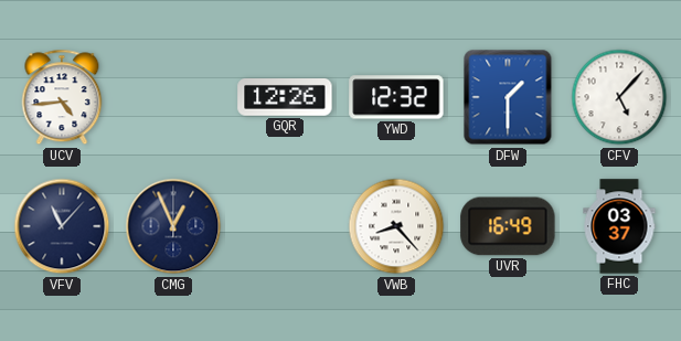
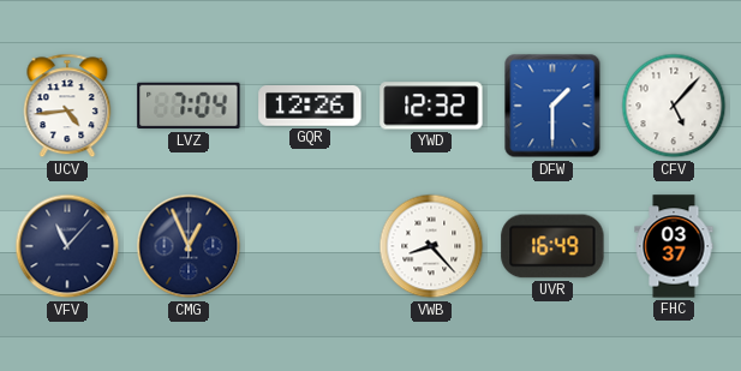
LVZ: none -> 7:04
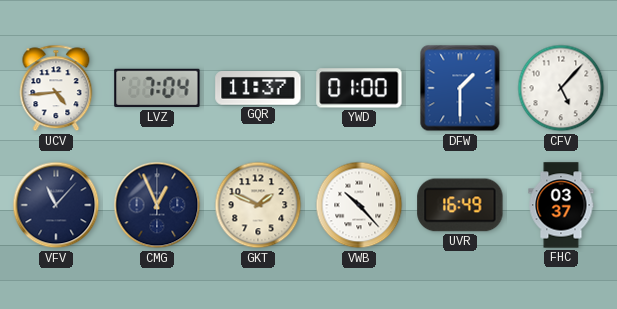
GQR: 12:26 -> 11:37
YWD: 12:32 -> 01:00
GKT: none -> 1:49
VWB: 8:23 -> 10:23
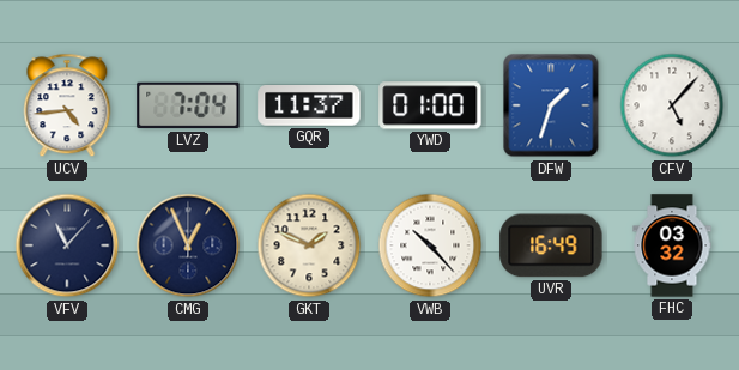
DFW: 1:30 -> 1:33
FHC: 03:37 -> 03:32
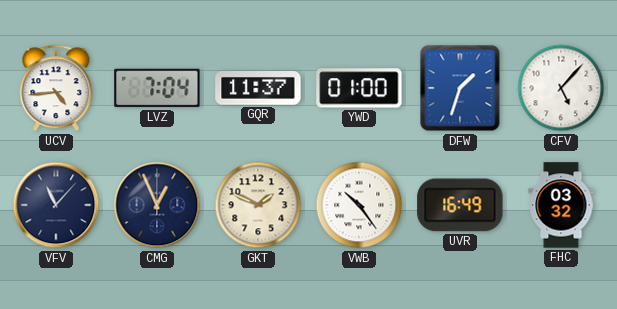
VWB: 10:23 -> 10:24
